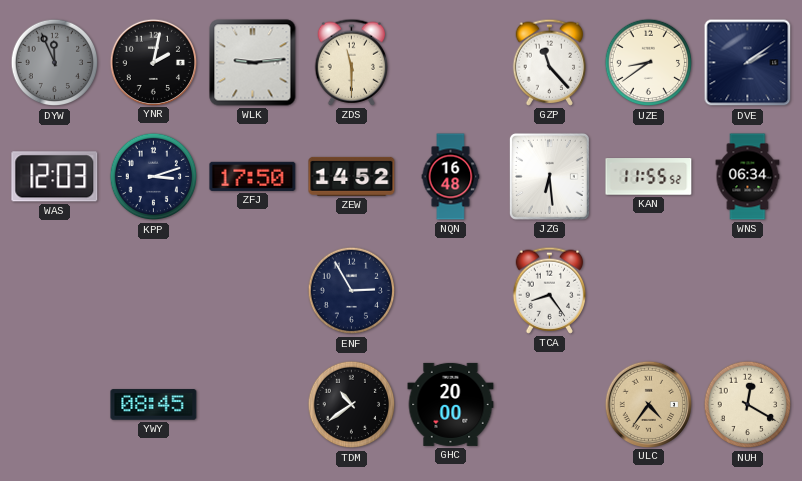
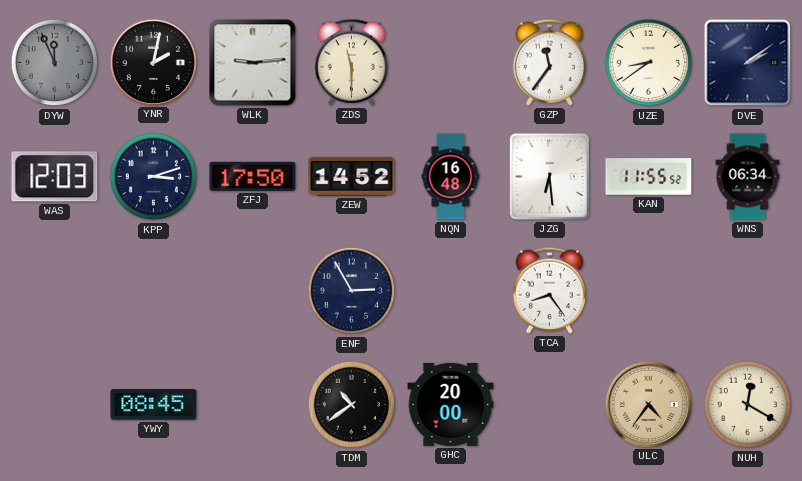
GZP: 11:23 -> 11:36
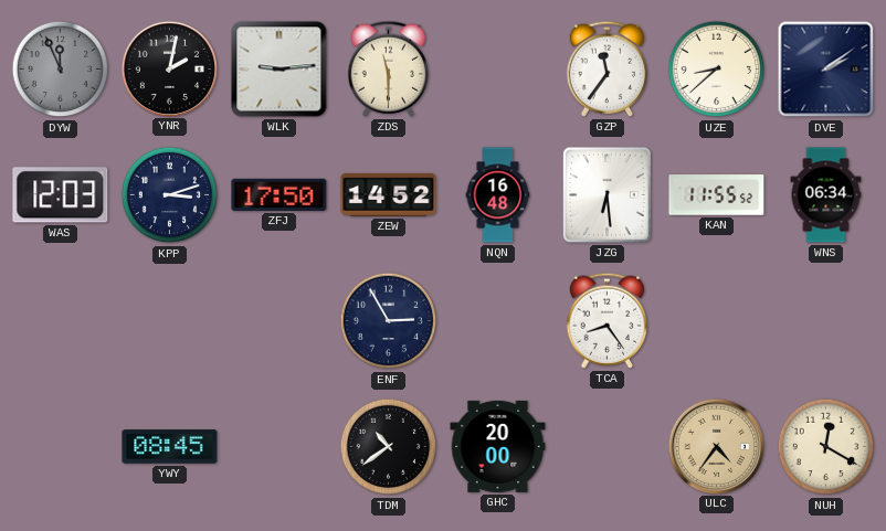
UZE: 8:39 -> 8:38
